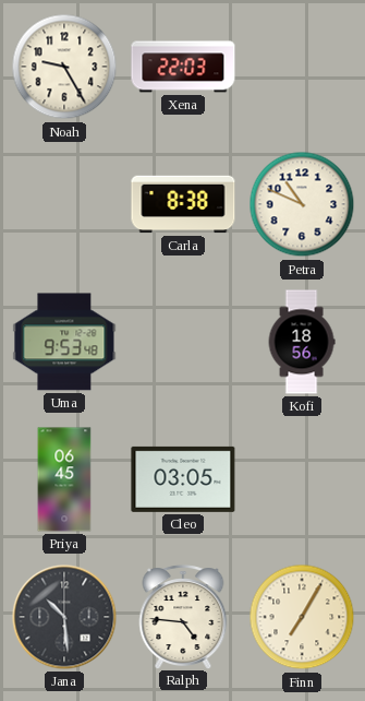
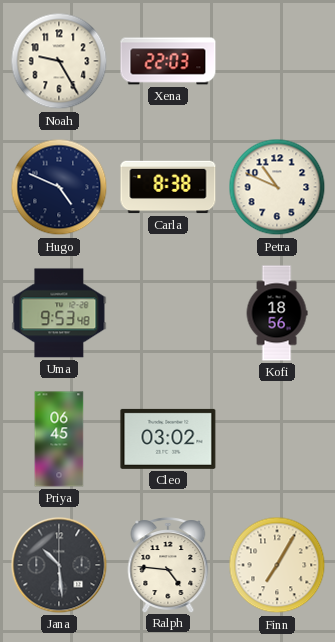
Hugo: none -> 4:49
Cleo: 03:05 -> 03:02
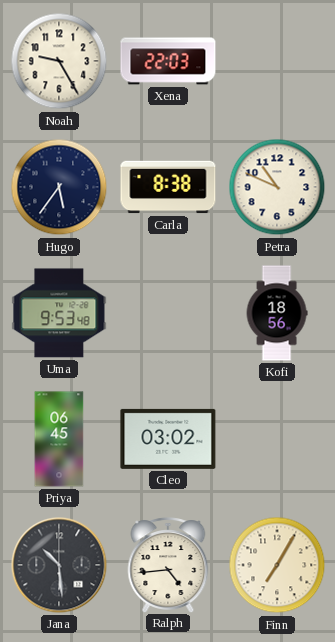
Hugo: 4:49 -> 5:36
Ralph: 4:46 -> 4:44
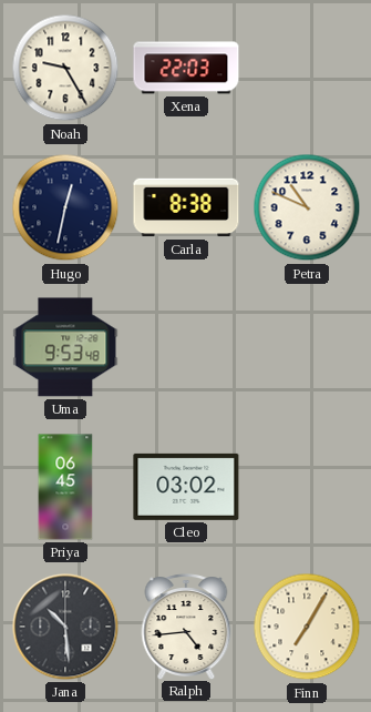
Hugo: 5:36 -> 12:32
Kofi: 18:56 -> none
